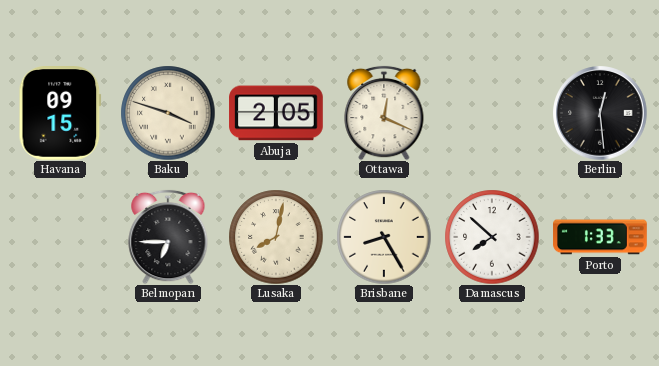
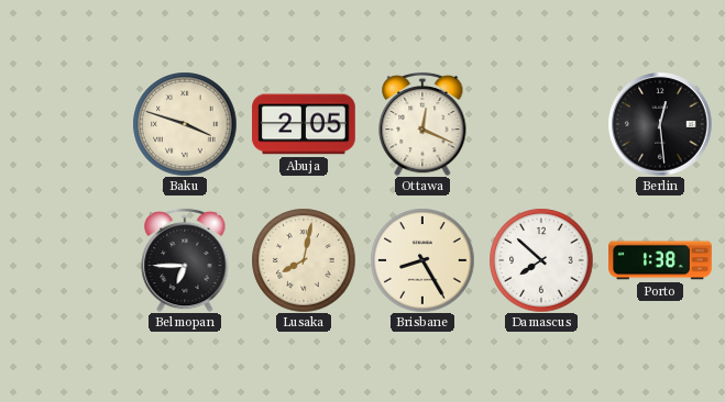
Havana: 09:15 -> none
Porto: 1:33 -> 1:38
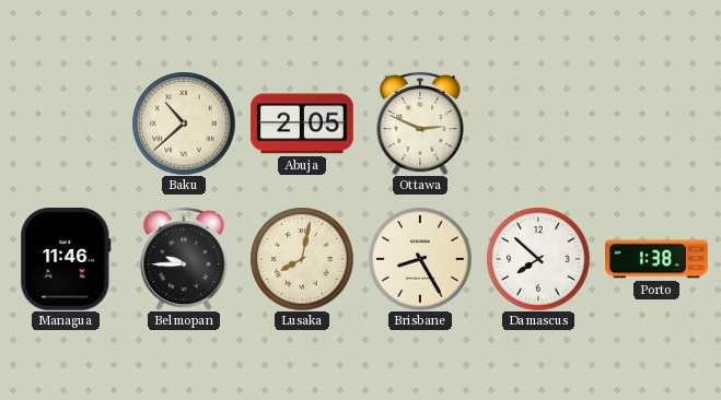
Baku: 3:48 -> 10:38
Ottawa: 12:19 -> 2:49
Berlin: 12:29 -> none
Managua: none -> 11:46
Belmopan: 6:45 -> 9:45
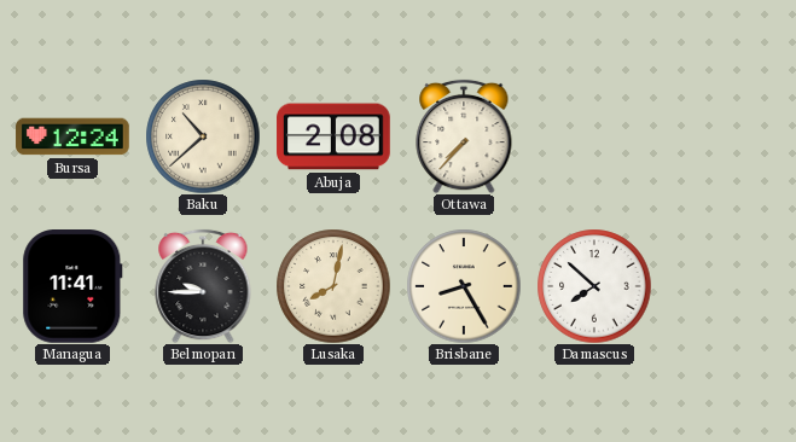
Bursa: none -> 12:24
Abuja: 2:05 -> 2:08
Ottawa: 2:49 -> 7:37
Managua: 11:46 -> 11:41
Porto: 1:38 -> none
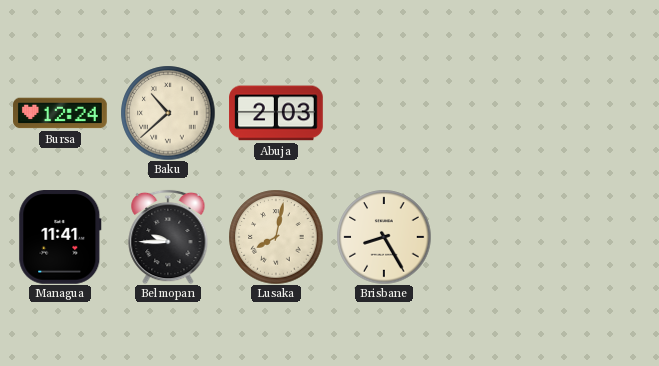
Abuja: 2:08 -> 2:03
Ottawa: 7:37 -> none
Damascus: 7:52 -> none
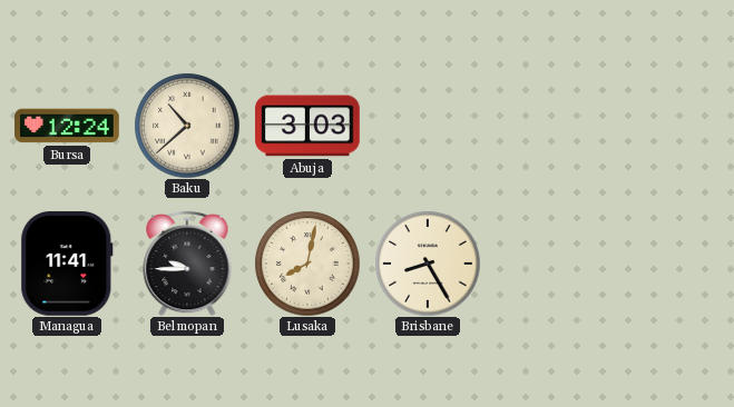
Abuja: 2:03 -> 3:03
